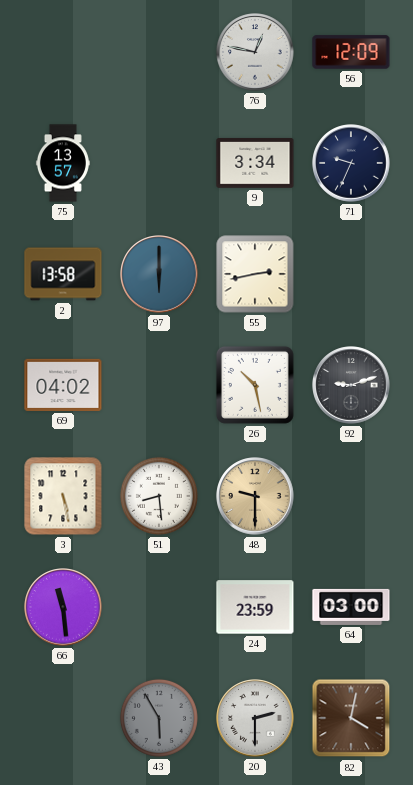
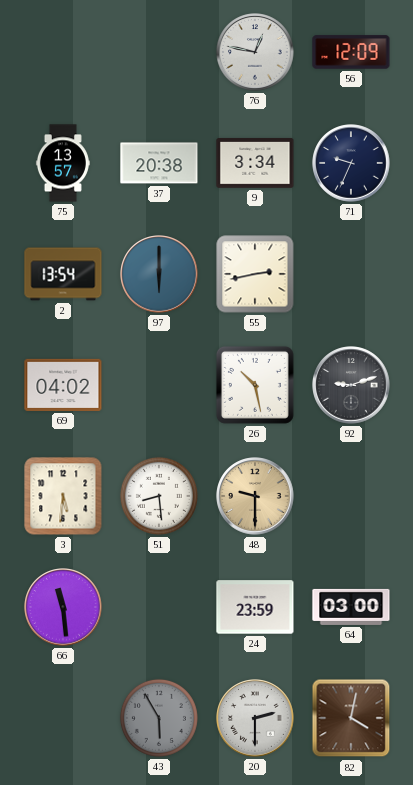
37: none -> 20:38
2: 13:58 -> 13:54
3: 5:28 -> 5:31
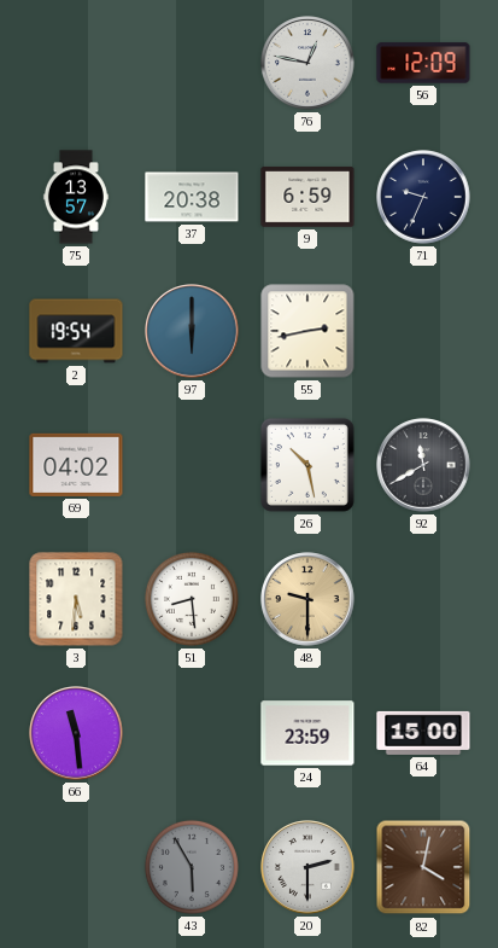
9: 3:34 -> 6:59
2: 13:54 -> 19:54
92: 9:12 -> 11:40
64: 03:00 -> 15:00
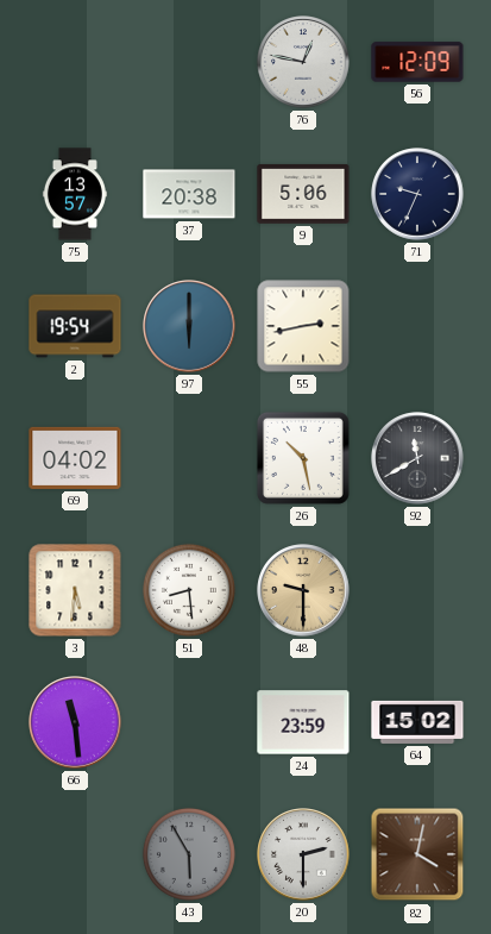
9: 6:59 -> 5:06
64: 15:00 -> 15:02
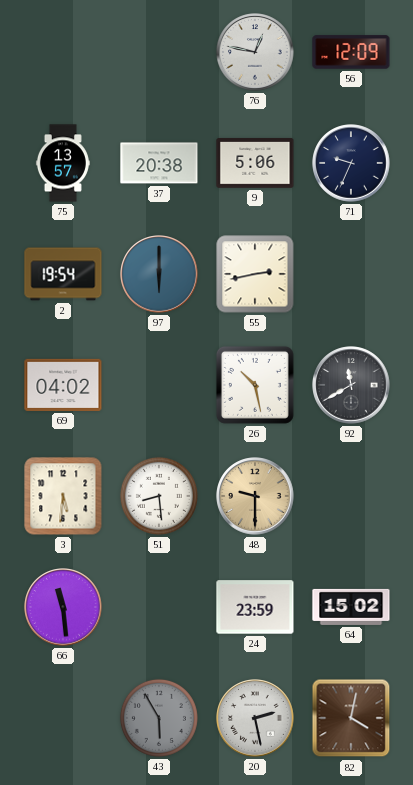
20: 2:30 -> 2:28
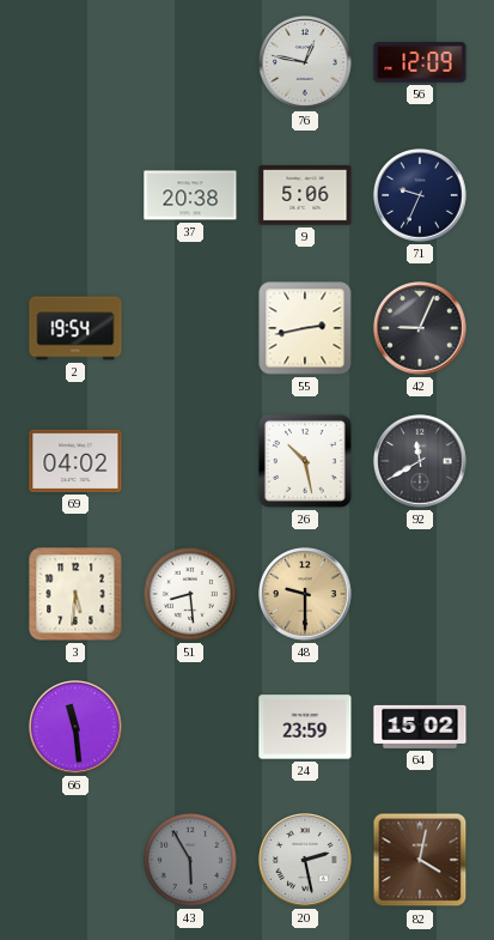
75: 13:57 -> none
97: 6:00 -> none
42: none -> 9:04
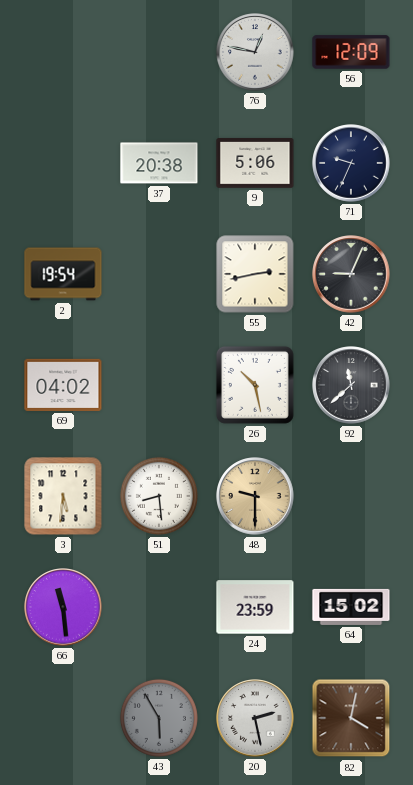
92: 11:40 -> 11:38
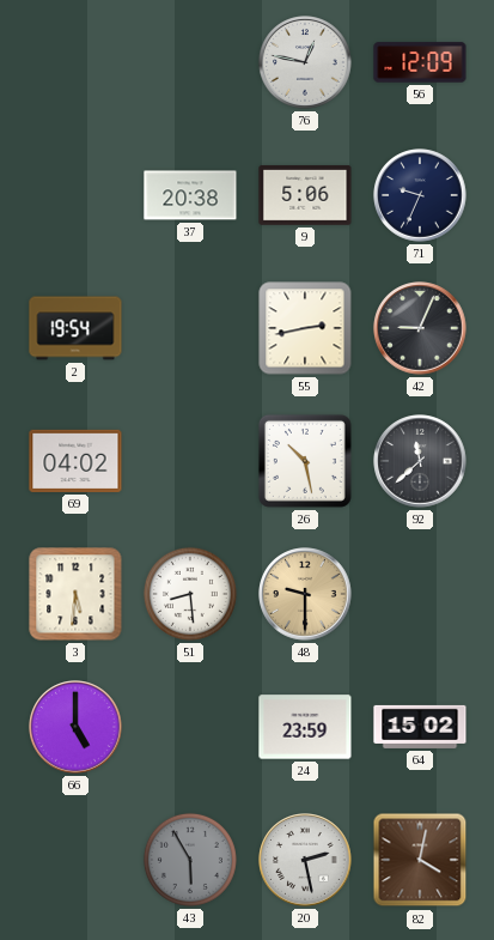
66: 11:29 -> 5:00
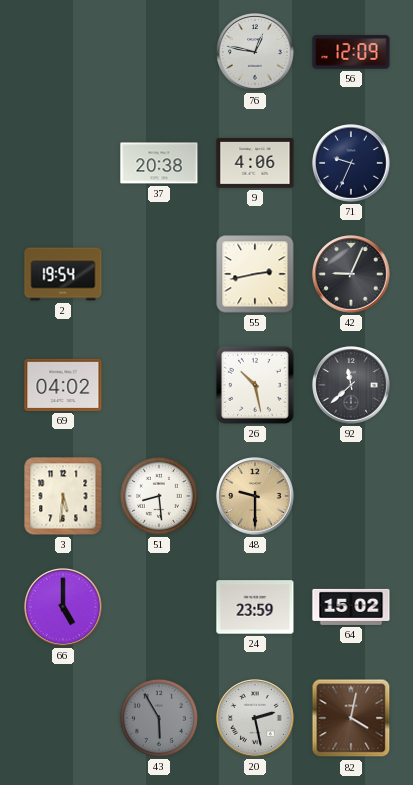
9: 5:06 -> 4:06
